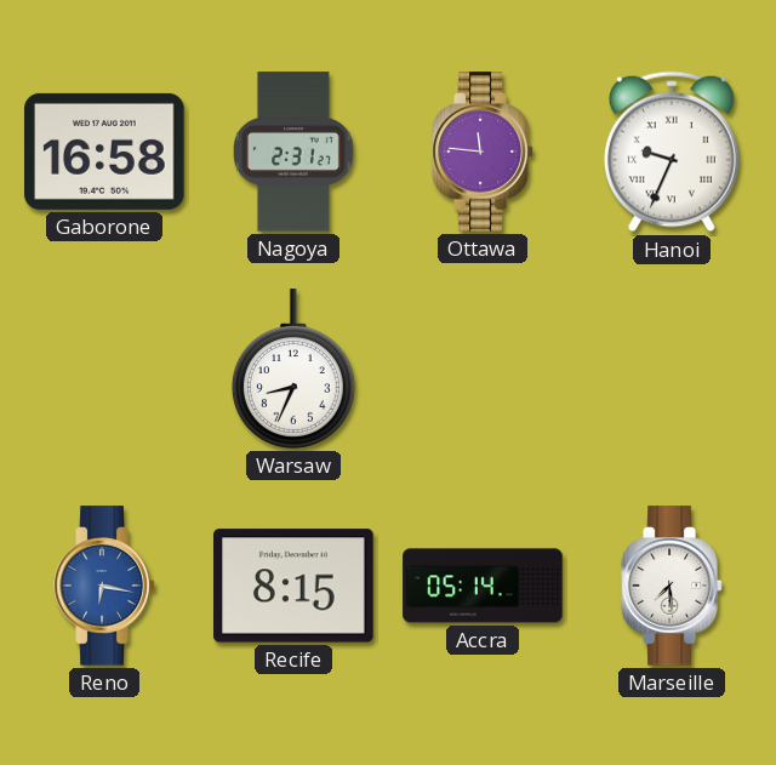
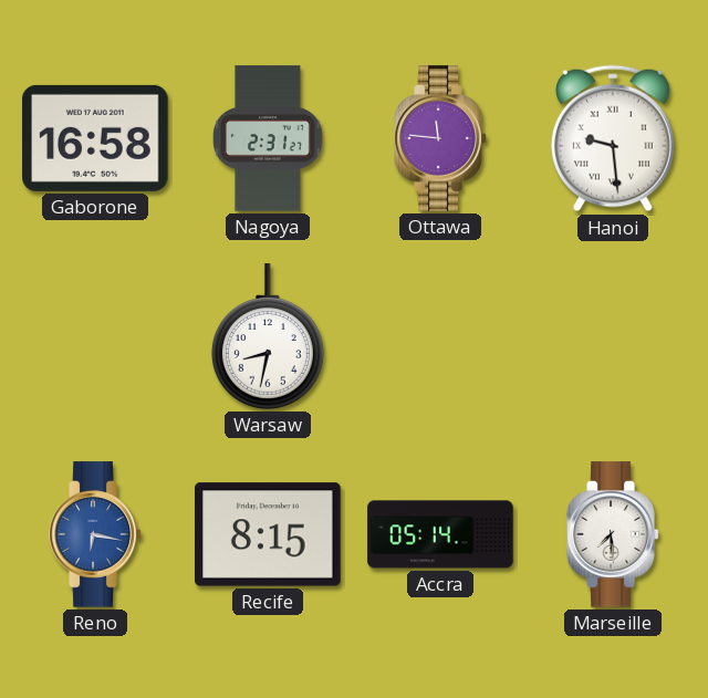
Hanoi: 9:34 -> 9:29
Warsaw: 8:34 -> 8:32
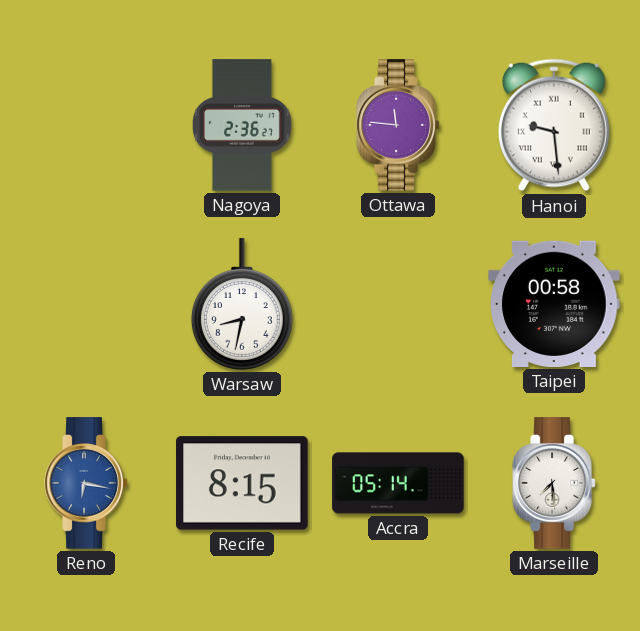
Gaborone: 16:58 -> none
Nagoya: 2:31 -> 2:36
Taipei: none -> 00:58
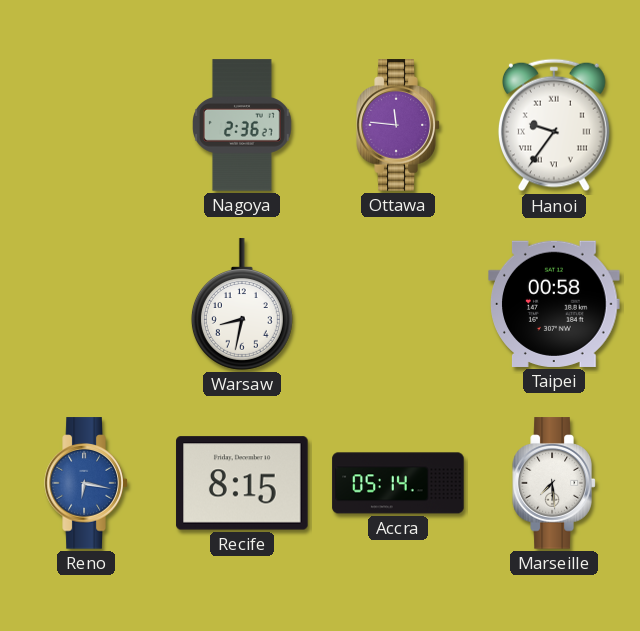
Hanoi: 9:29 -> 9:36
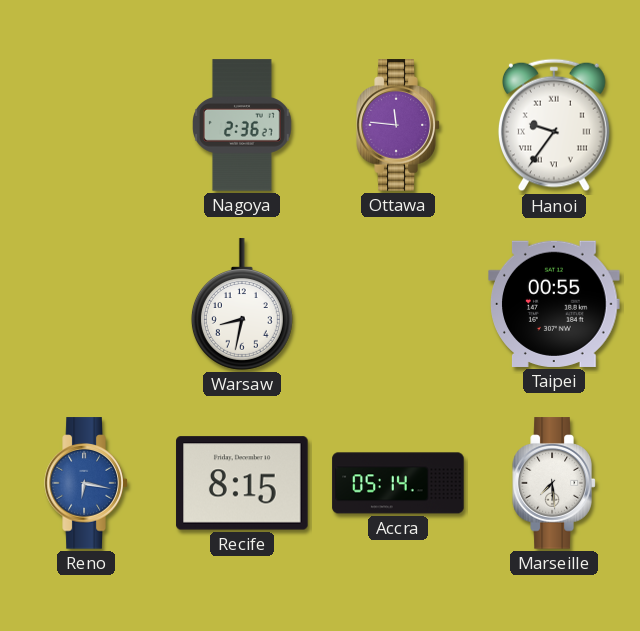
Taipei: 00:58 -> 00:55
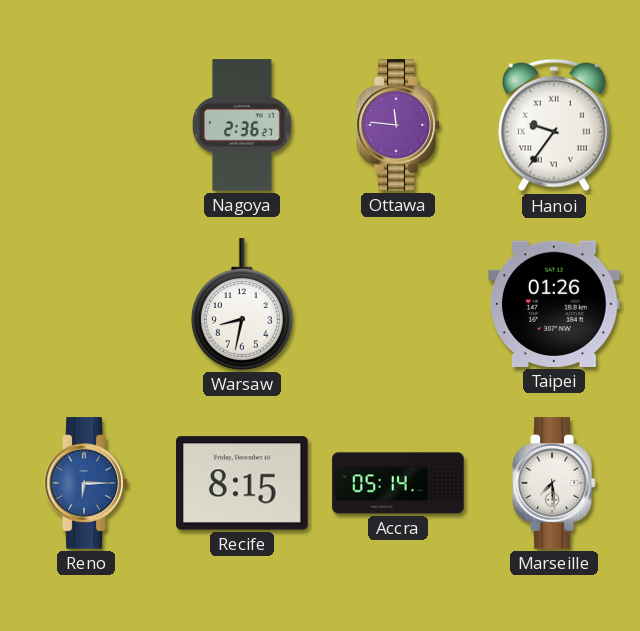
Taipei: 00:55 -> 01:26
Reno: 6:17 -> 6:15
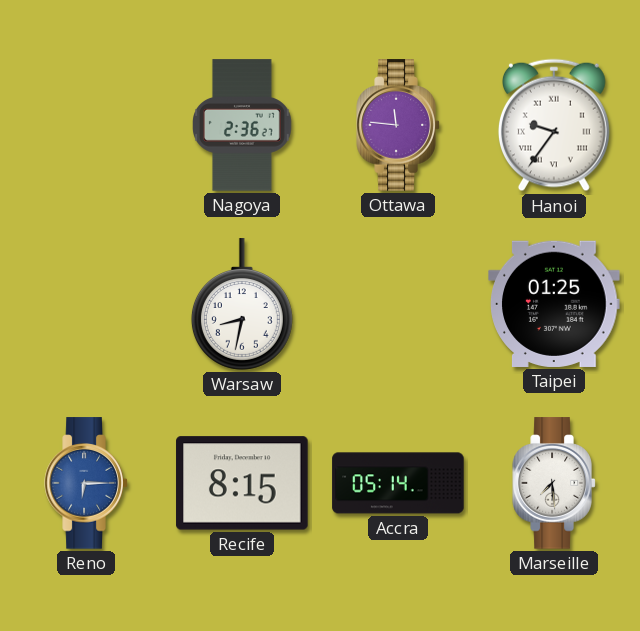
Taipei: 01:26 -> 01:25
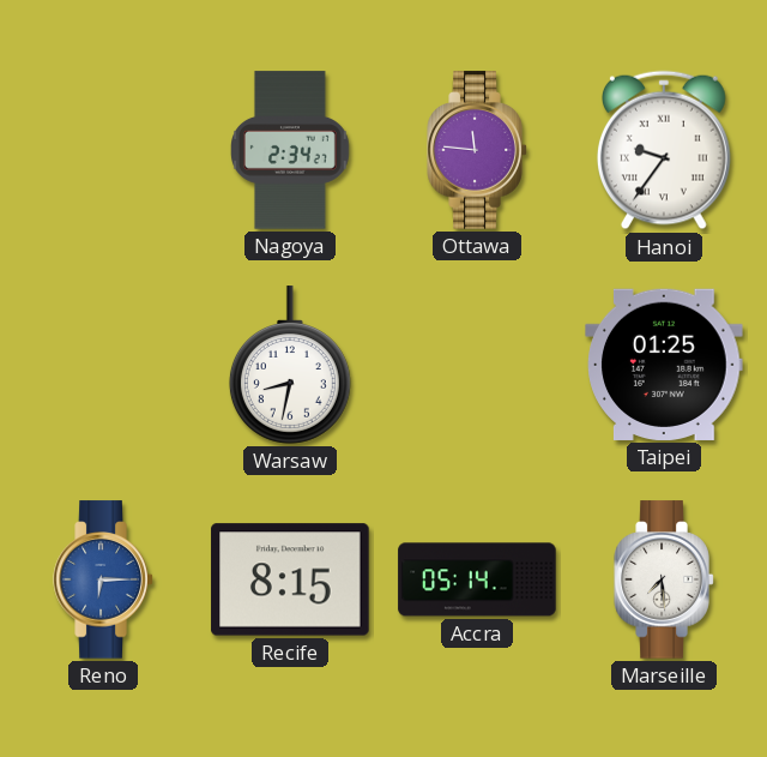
Nagoya: 2:36 -> 2:34
